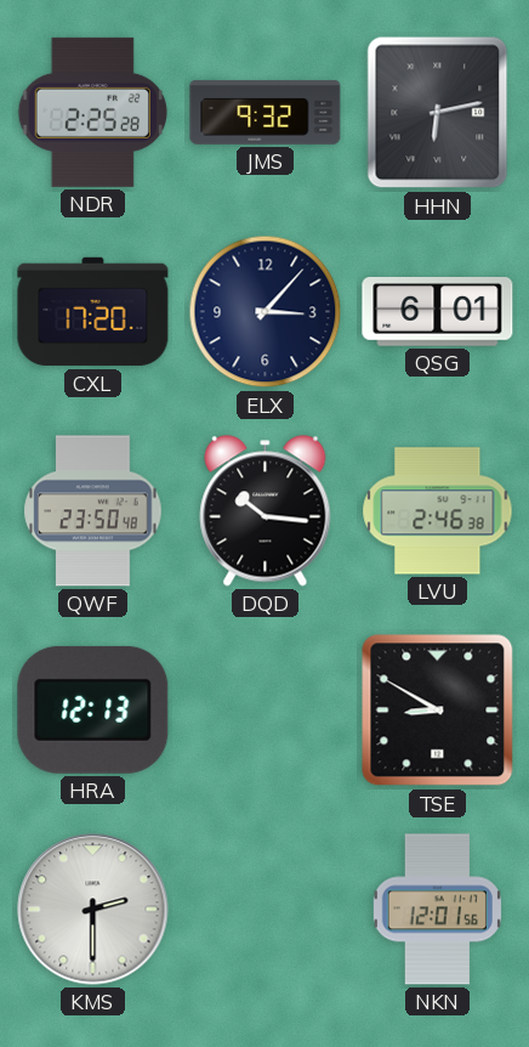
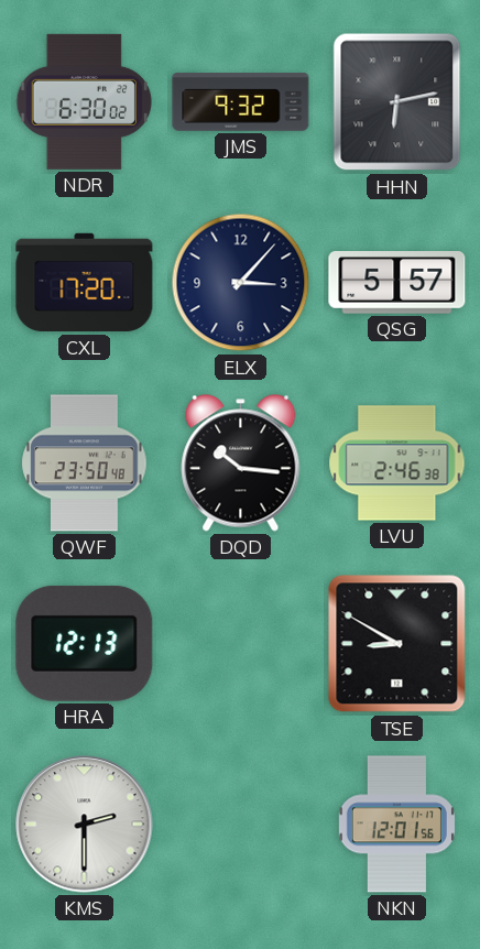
NDR: 2:25 -> 6:30
QSG: 6:01 -> 5:57
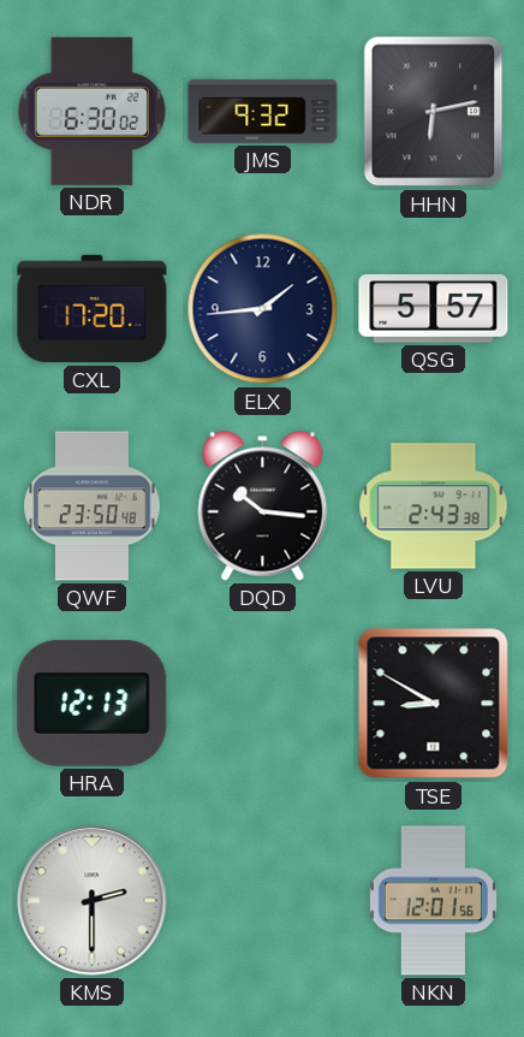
ELX: 3:07 -> 1:44
LVU: 2:46 -> 2:43
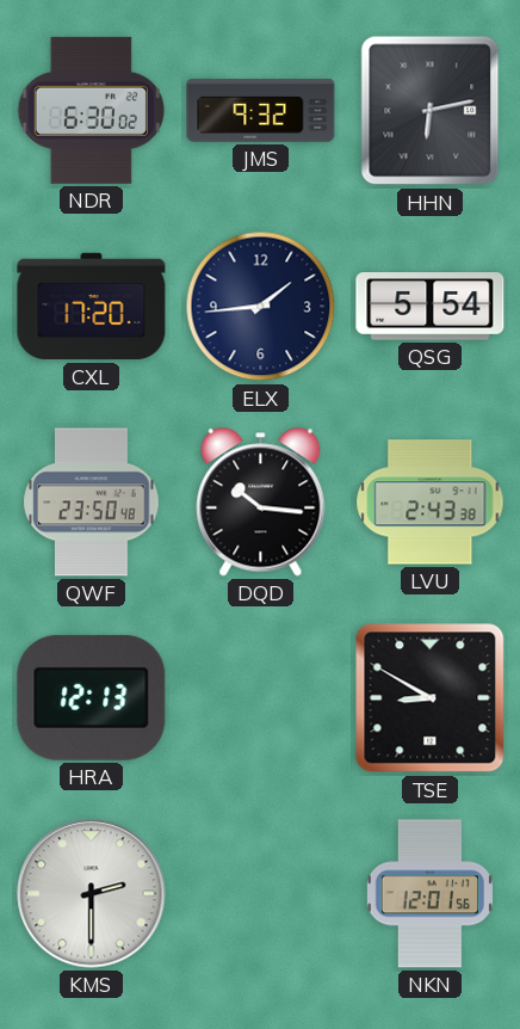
QSG: 5:57 -> 5:54
